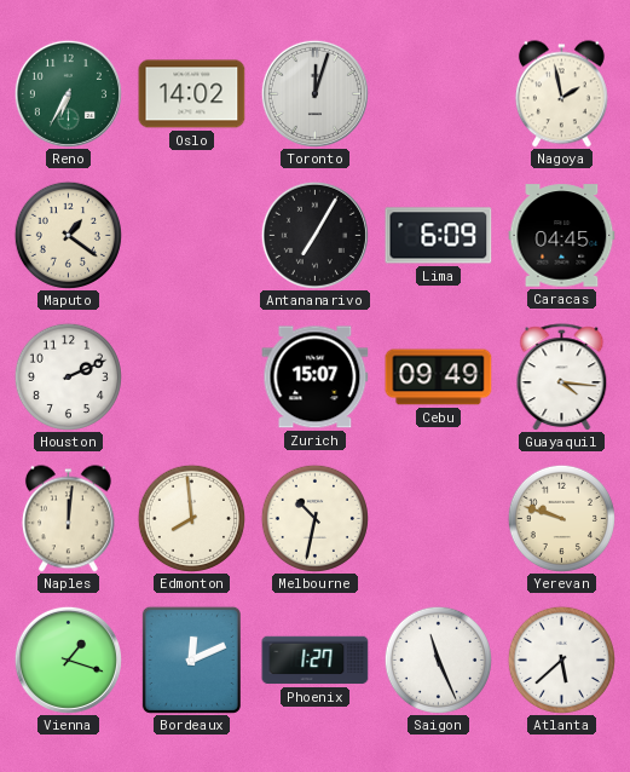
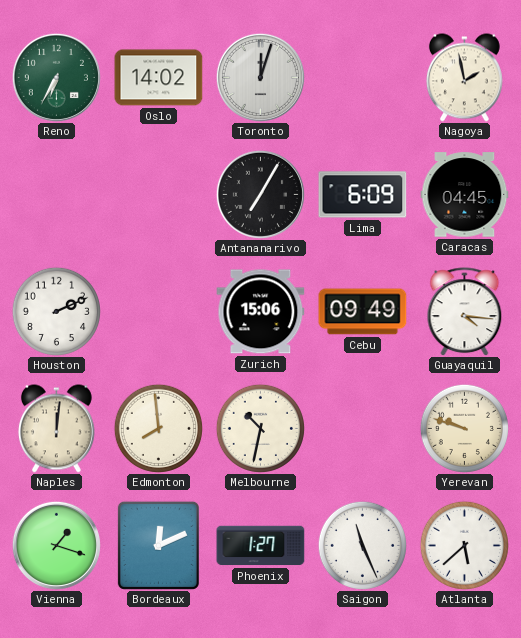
Maputo: 1:21 -> none
Zurich: 15:07 -> 15:06
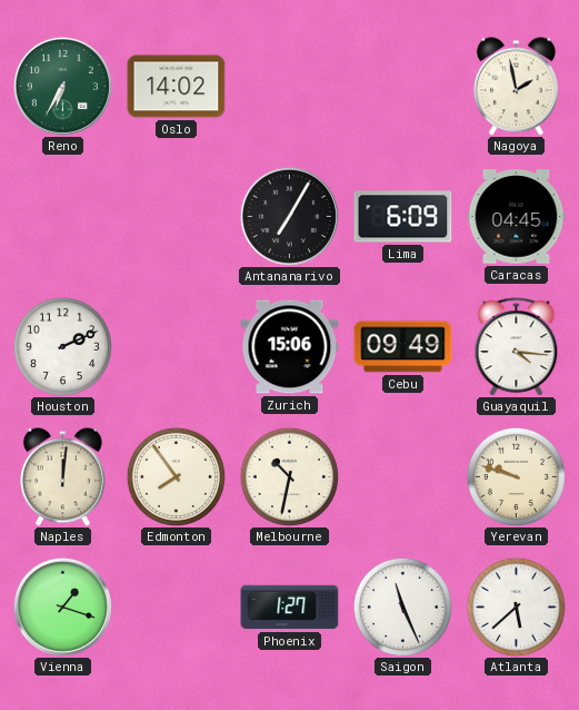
Toronto: 12:03 -> none
Edmonton: 7:59 -> 7:54
Bordeaux: 12:11 -> none
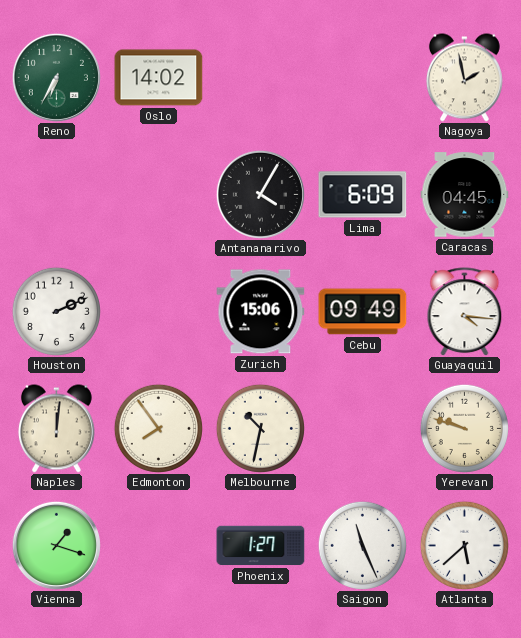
Antananarivo: 7:05 -> 4:05
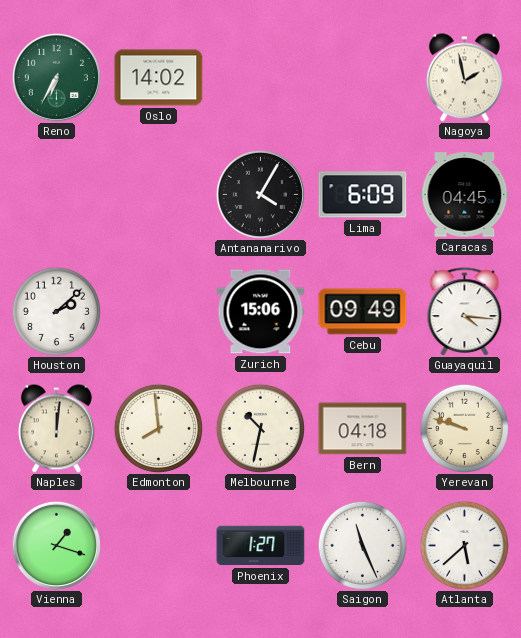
Houston: 2:11 -> 2:08
Edmonton: 7:54 -> 7:59
Bern: none -> 04:18
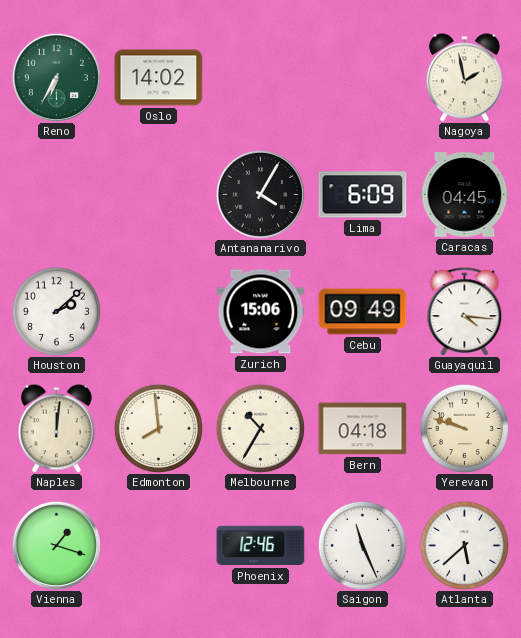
Melbourne: 10:32 -> 10:35
Phoenix: 1:27 -> 12:46
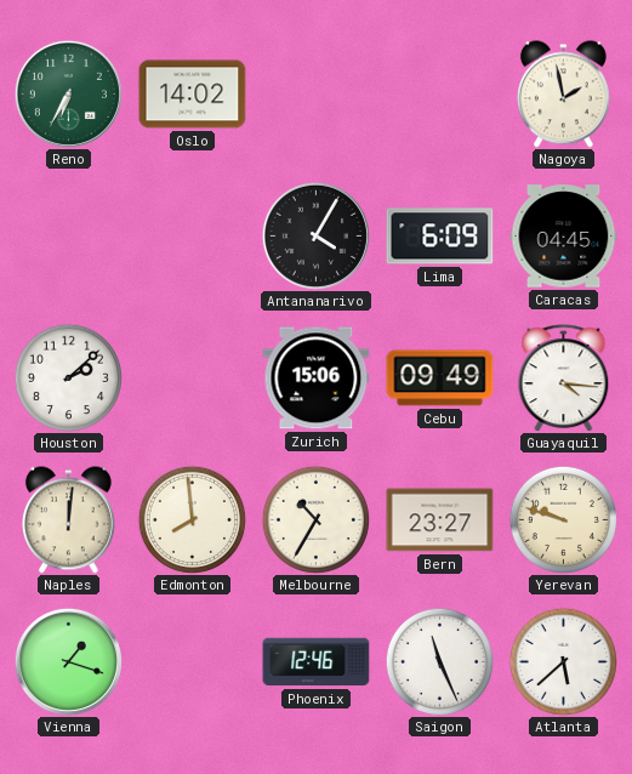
Bern: 04:18 -> 23:27
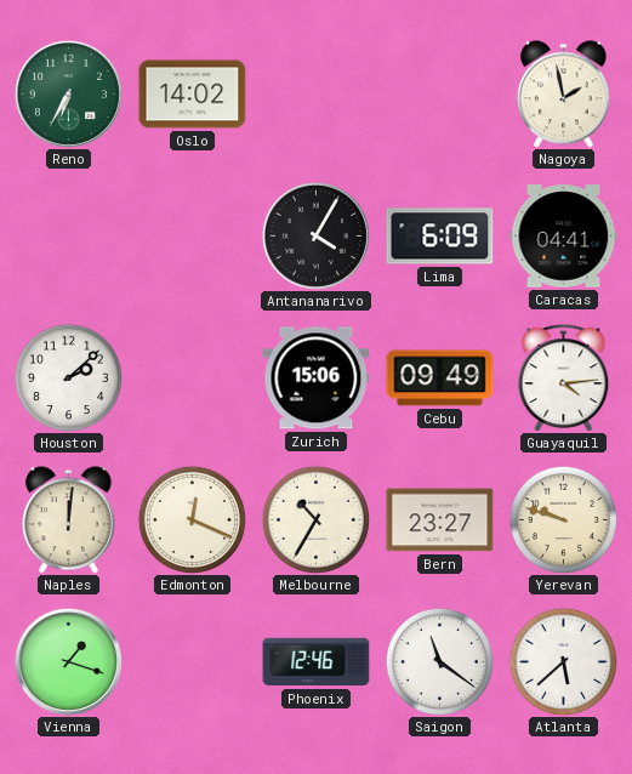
Caracas: 04:45 -> 04:41
Guayaquil: 4:16 -> 4:14
Edmonton: 7:59 -> 12:19
Saigon: 11:26 -> 11:21
